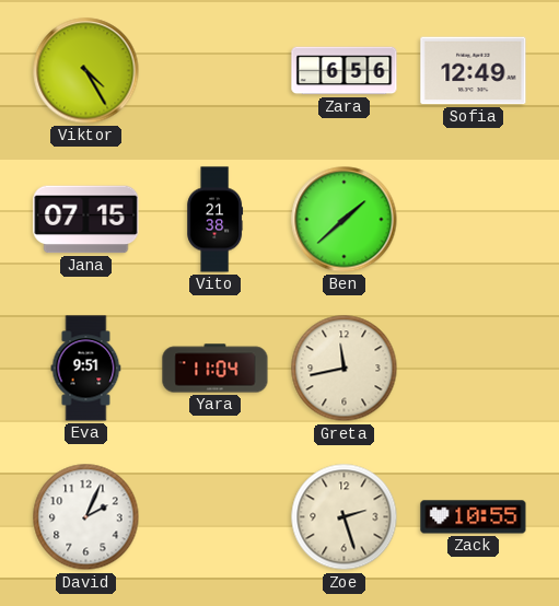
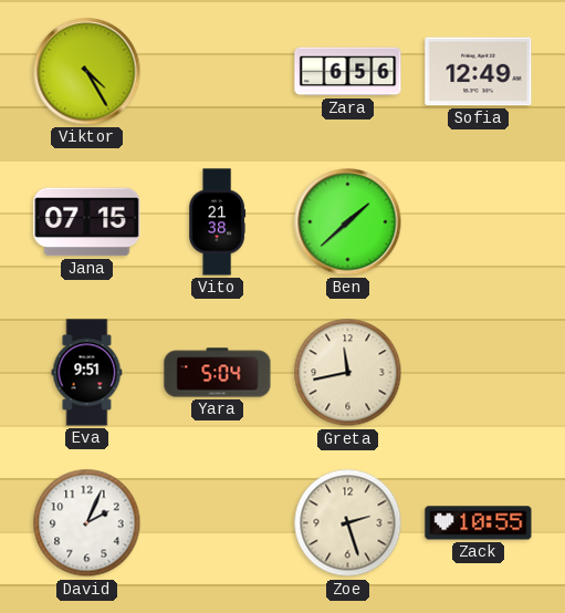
Yara: 11:04 -> 5:04
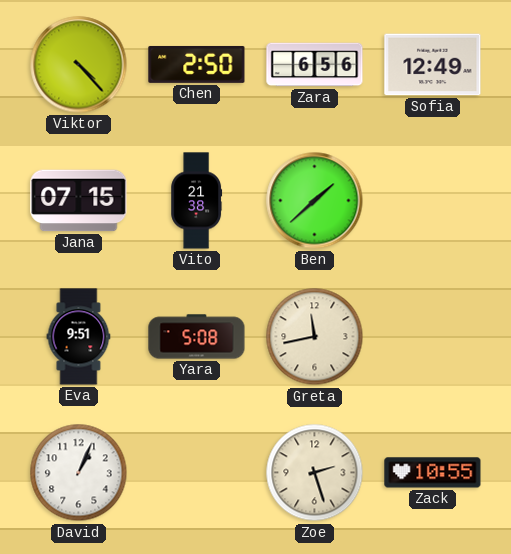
Viktor: 4:25 -> 4:23
Chen: none -> 2:50
Yara: 5:04 -> 5:08
David: 2:04 -> 1:04
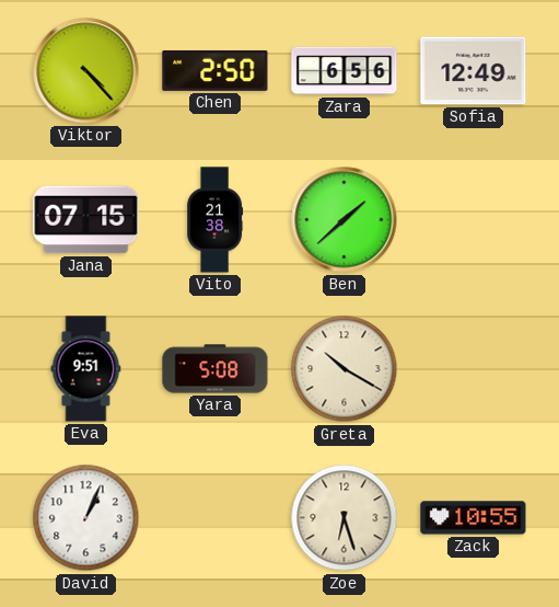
Greta: 11:43 -> 10:20
Zoe: 2:27 -> 6:27
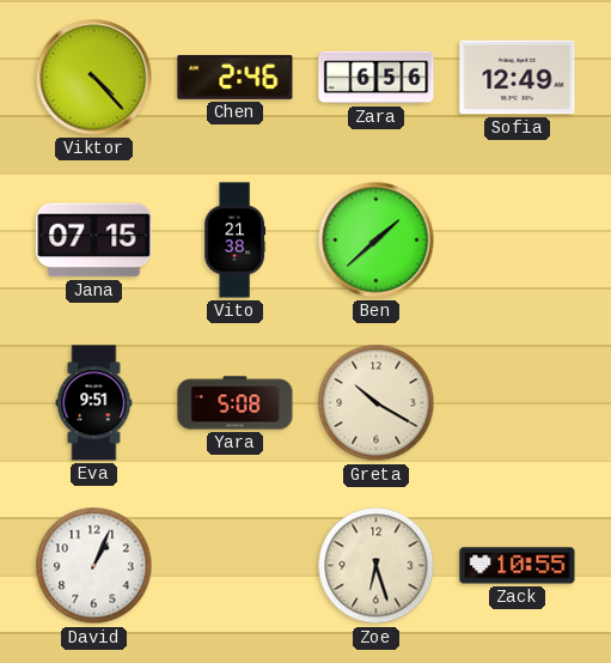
Chen: 2:50 -> 2:46
